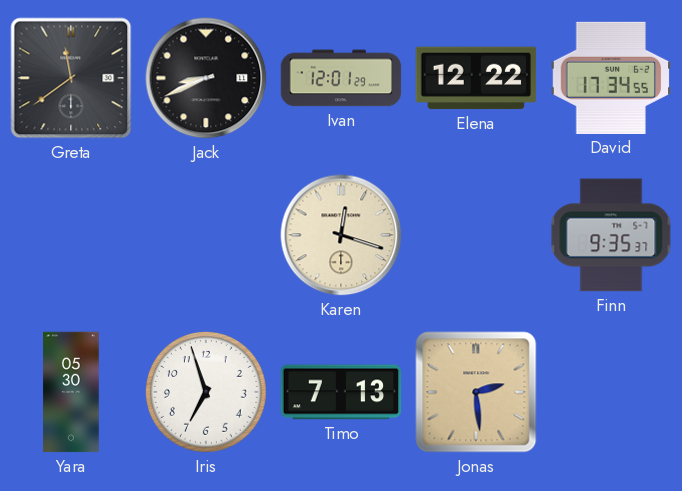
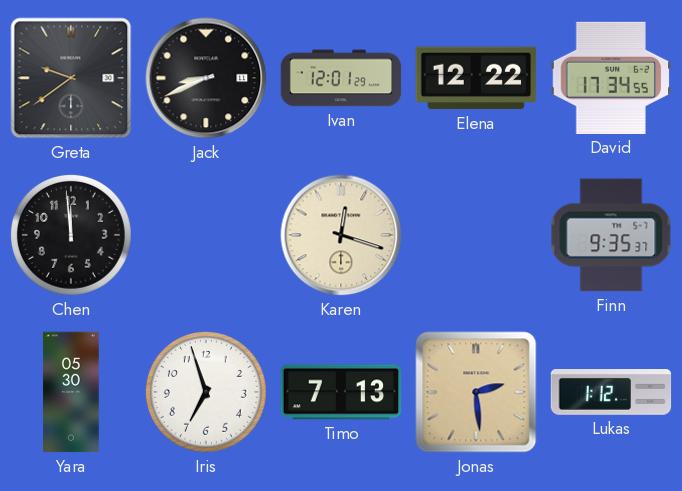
Greta: 11:39 -> 9:39
Chen: none -> 11:59
Lukas: none -> 1:12
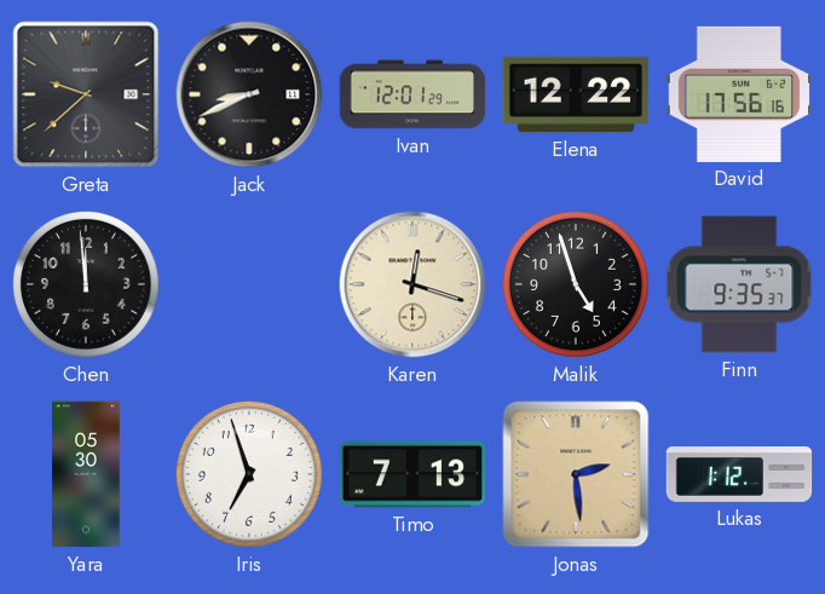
Greta: 9:39 -> 9:38
David: 17:34 -> 17:56
Malik: none -> 4:57
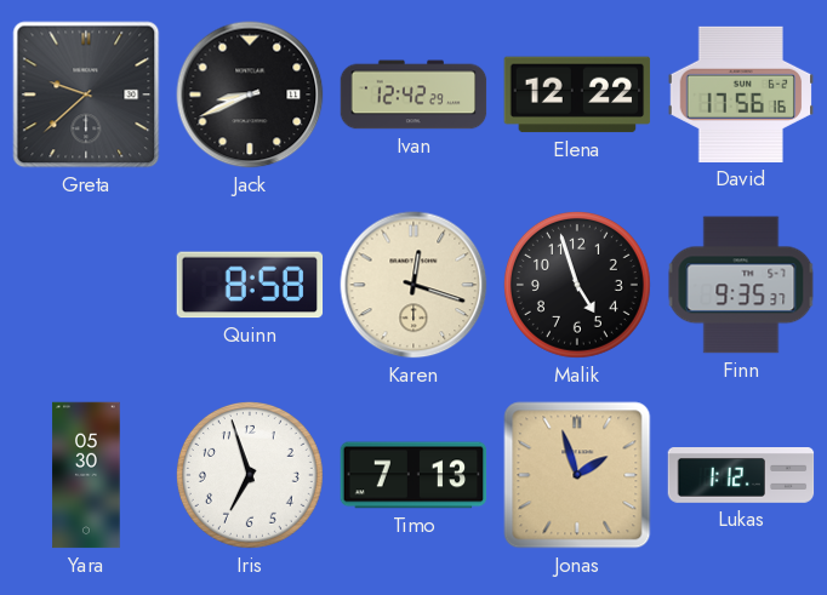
Ivan: 12:01 -> 12:42
Chen: 11:59 -> none
Quinn: none -> 8:58
Jonas: 2:29 -> 1:57
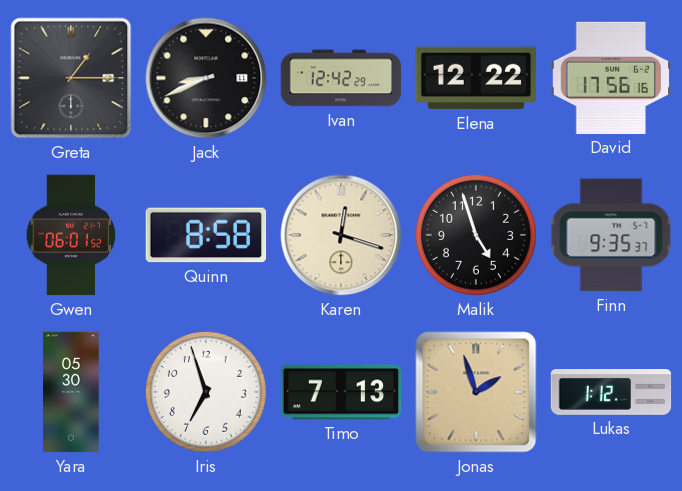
Greta: 9:38 -> 1:15
Gwen: none -> 06:01
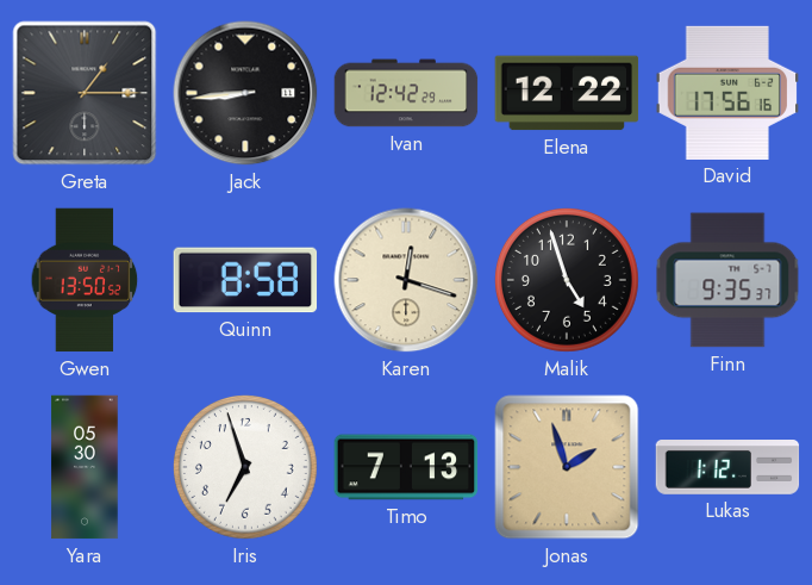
Jack: 8:41 -> 8:44
Gwen: 06:01 -> 13:50
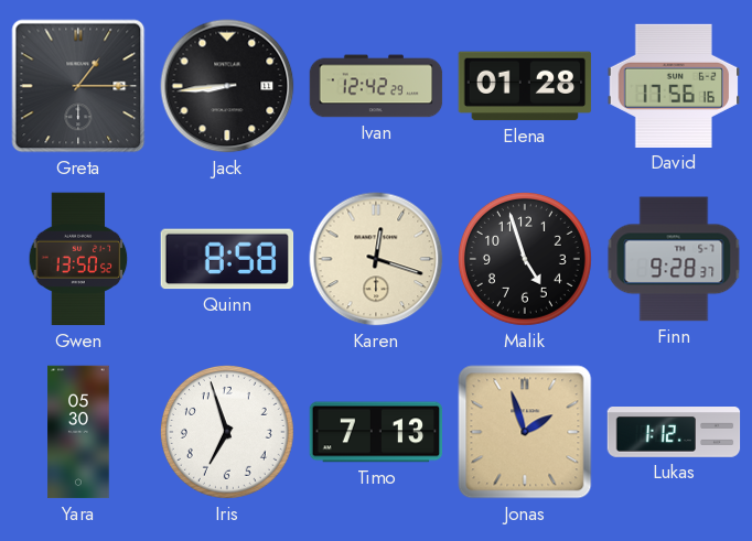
Elena: 12:22 -> 01:28
Finn: 9:35 -> 9:28
